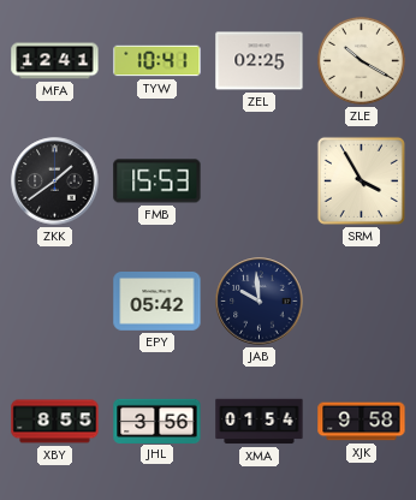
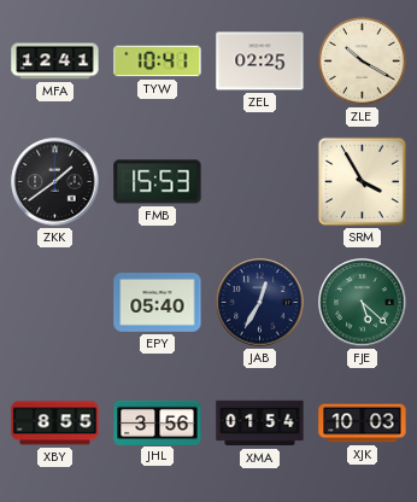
EPY: 05:42 -> 05:40
JAB: 9:59 -> 12:35
FJE: none -> 5:22
XJK: 9:58 -> 10:03
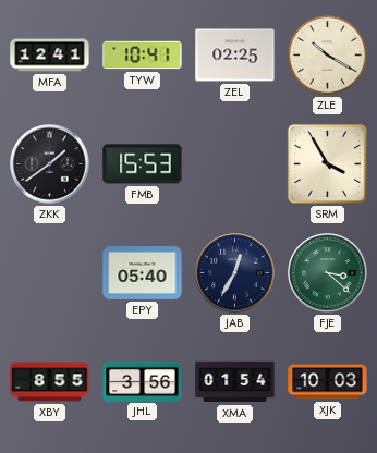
FJE: 5:22 -> 3:22
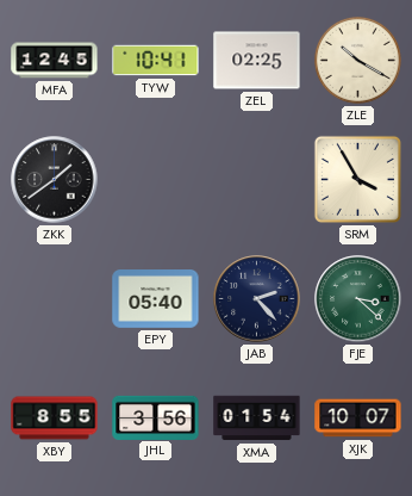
MFA: 12:41 -> 12:45
FMB: 15:53 -> none
JAB: 12:35 -> 2:23
XJK: 10:03 -> 10:07
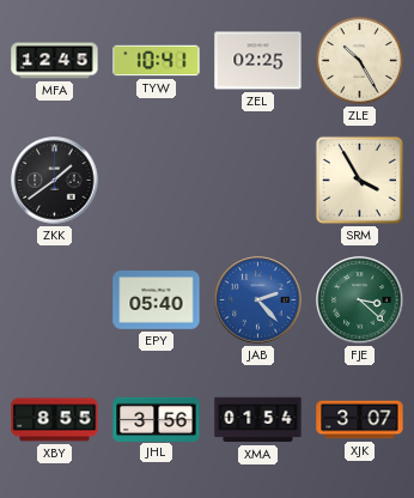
ZLE: 10:20 -> 10:25
JAB dial: navy -> blue
XJK: 10:07 -> 3:07
